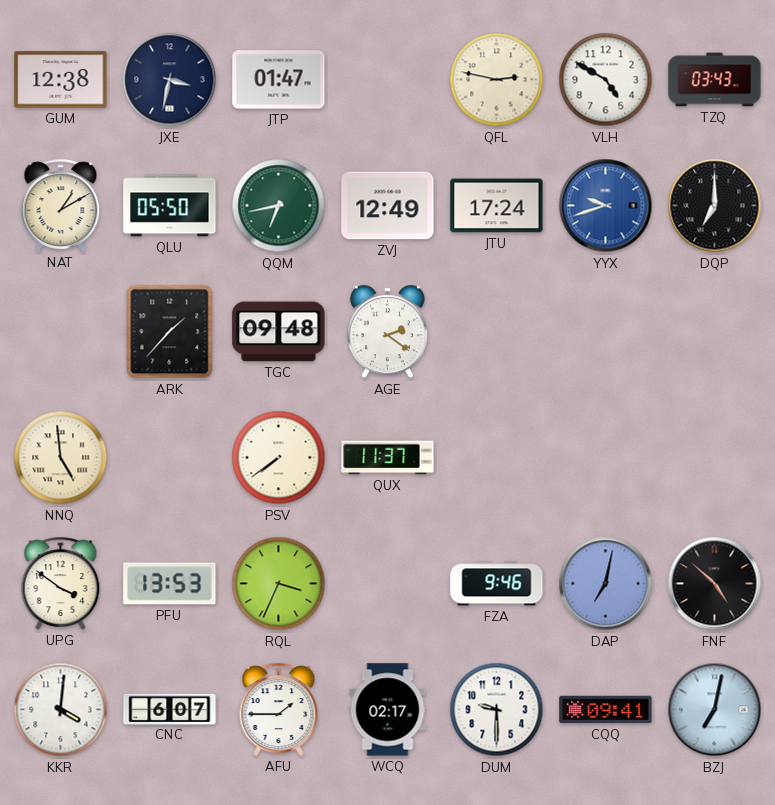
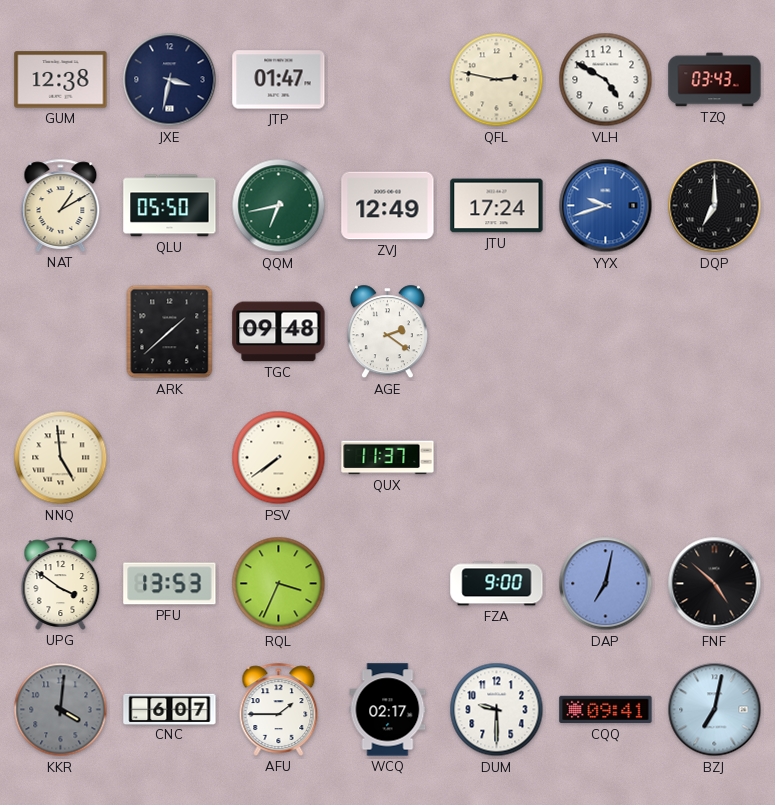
ARK: 1:37 -> 1:38
FZA: 9:46 -> 9:00
KKR dial: white -> grey
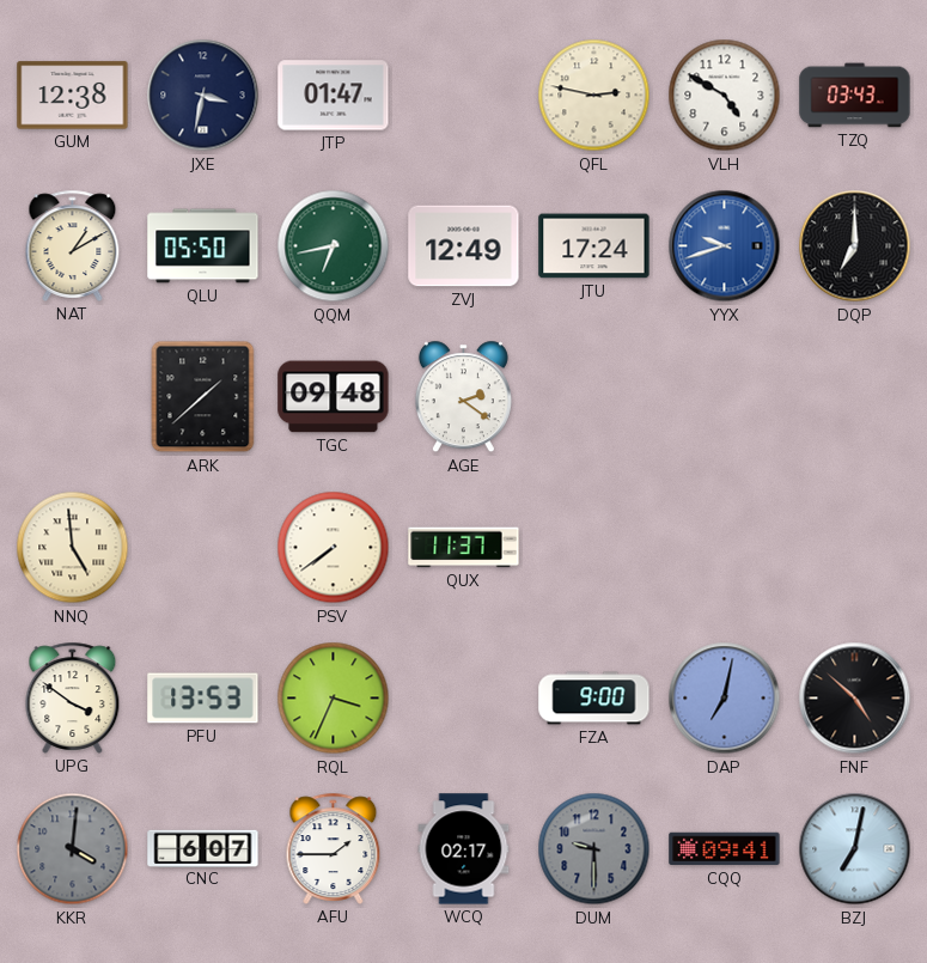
DUM dial: white -> grey
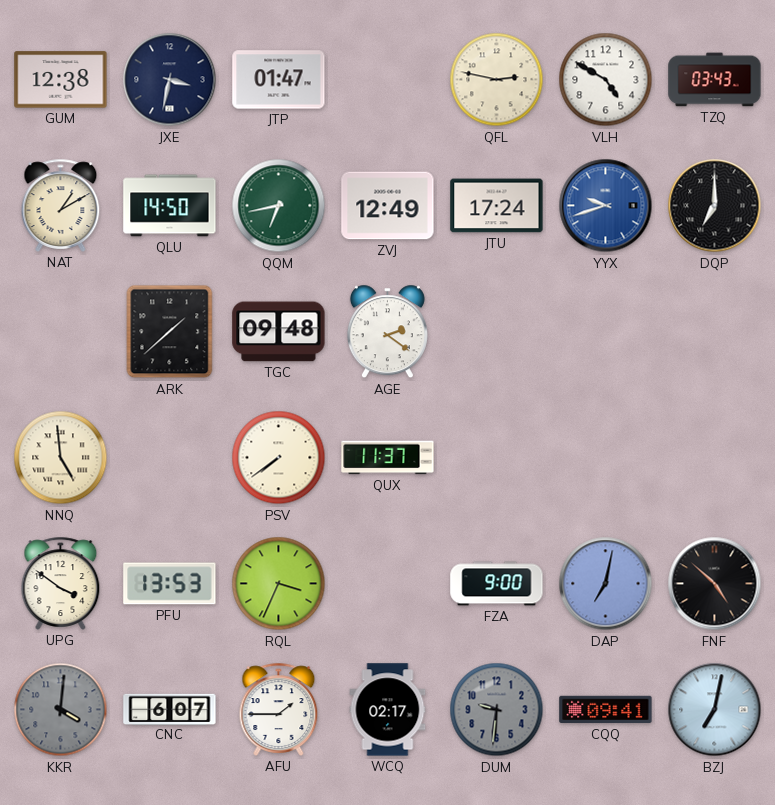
QLU: 05:50 -> 14:50
DUM: 9:30 -> 9:31
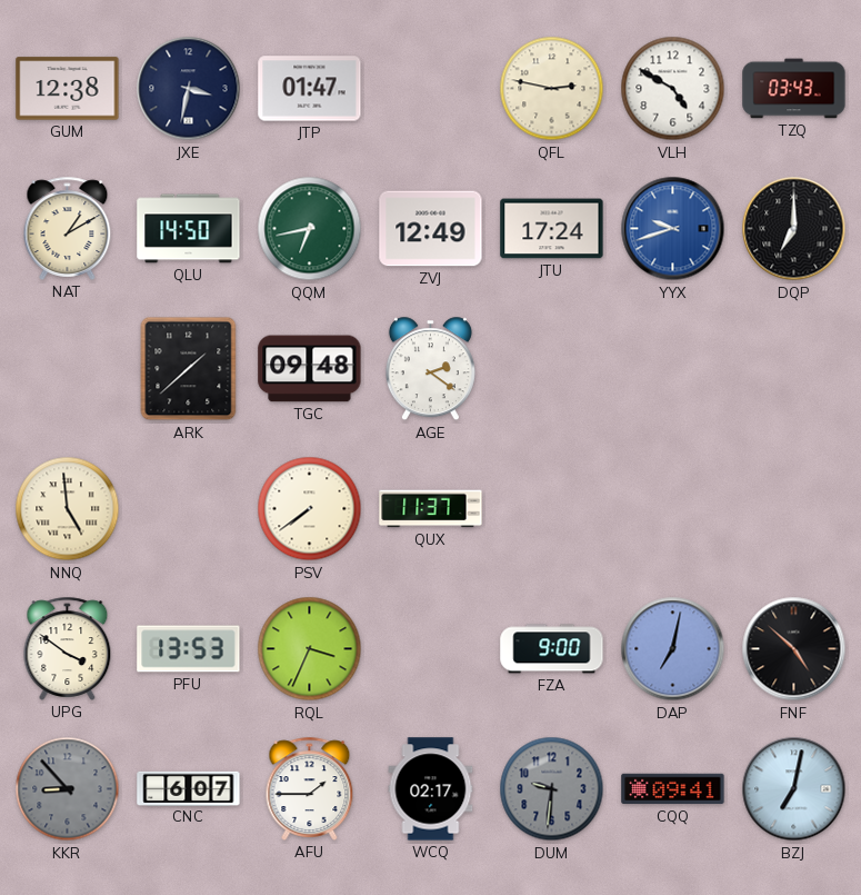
KKR: 4:01 -> 8:53
